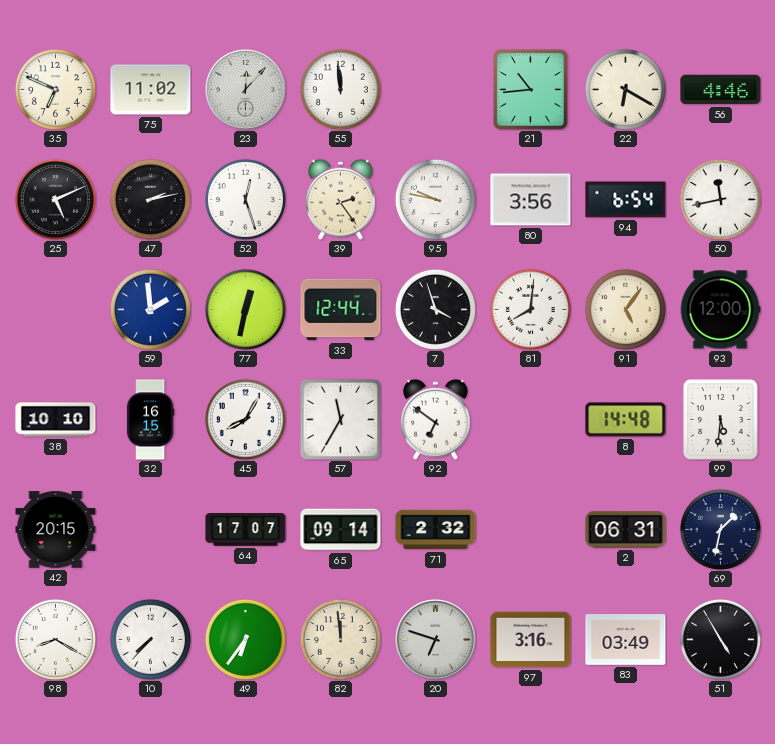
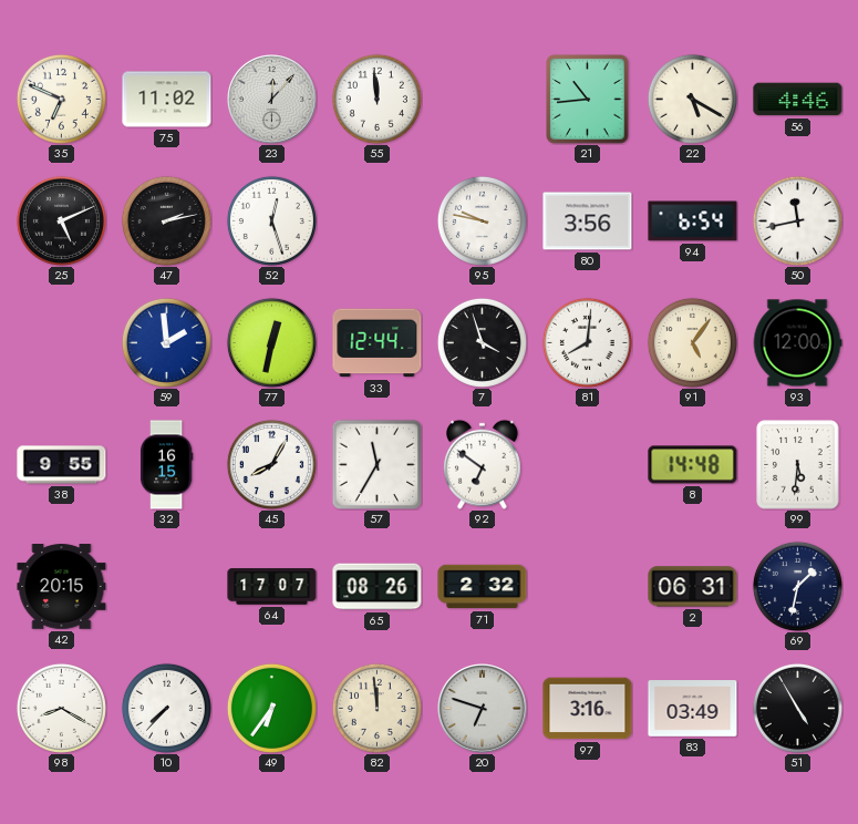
22: 6:20 -> 5:20
39: 2:24 -> none
38: 10:10 -> 9:55
65: 09:14 -> 08:26
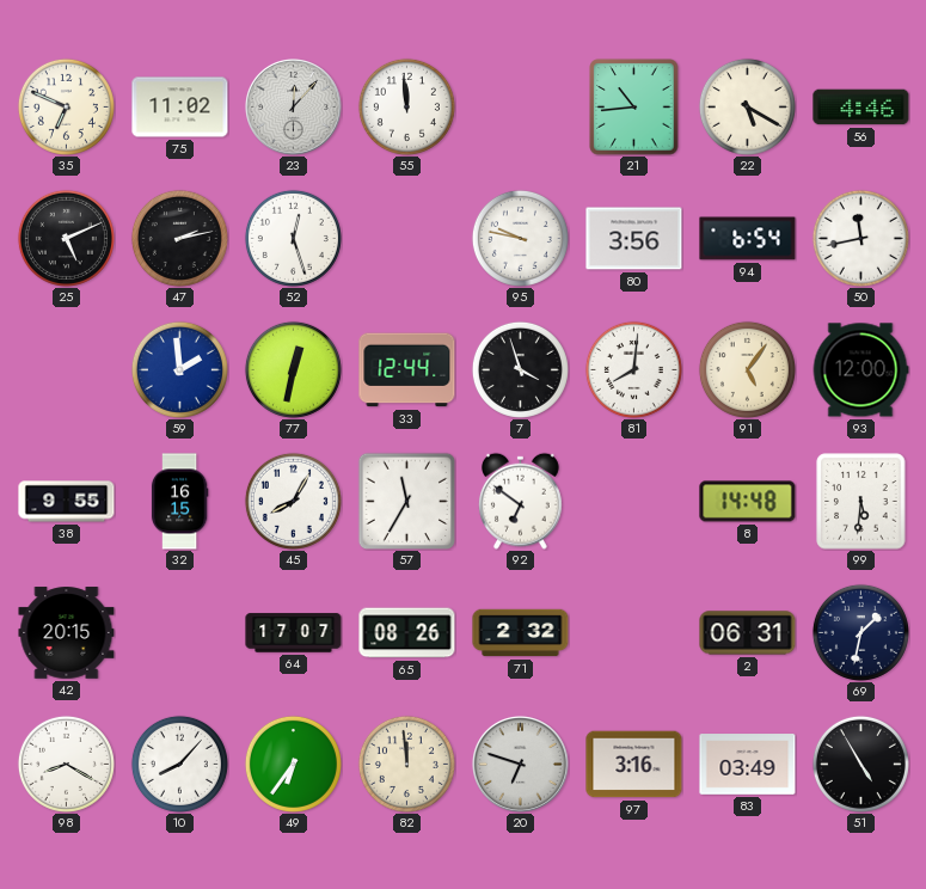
10: 7:37 -> 8:07
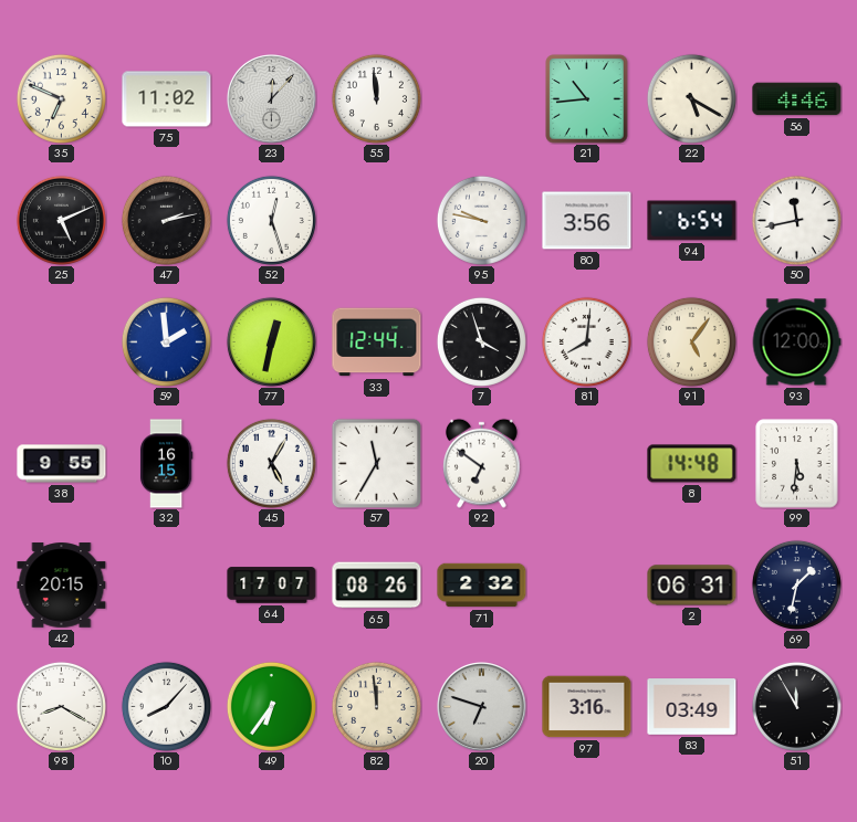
45: 8:05 -> 5:05
51: 4:55 -> 11:55
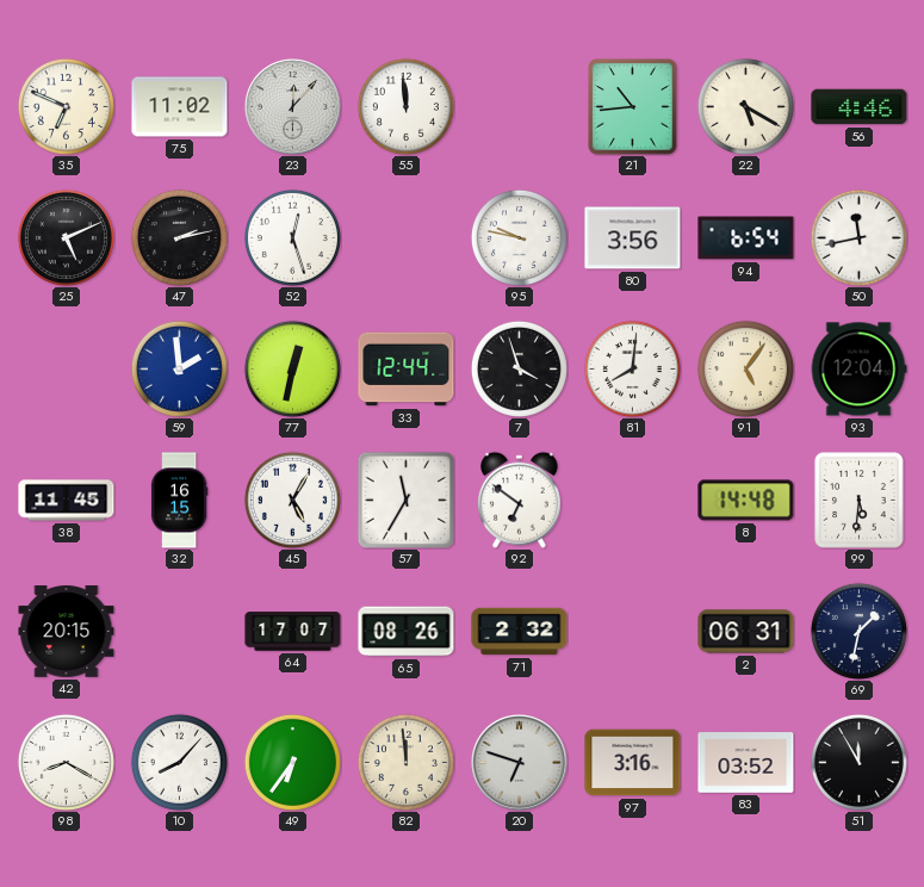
93: 12:00 -> 12:04
38: 9:55 -> 11:45
83: 03:49 -> 03:52
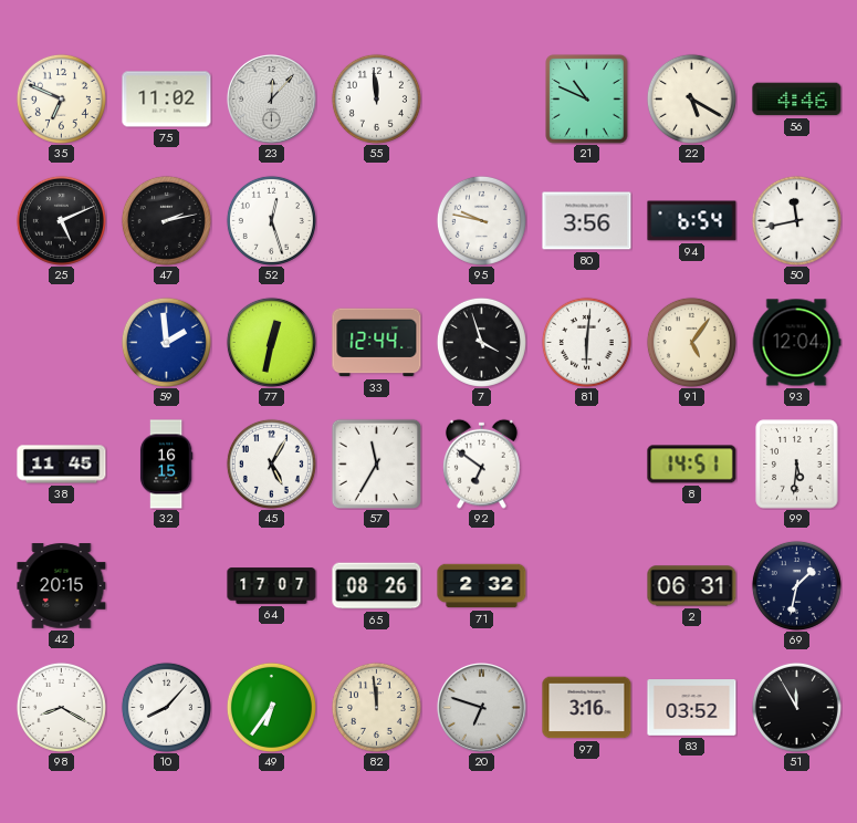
21: 10:44 -> 10:49
81: 8:01 -> 6:01
8: 14:48 -> 14:51
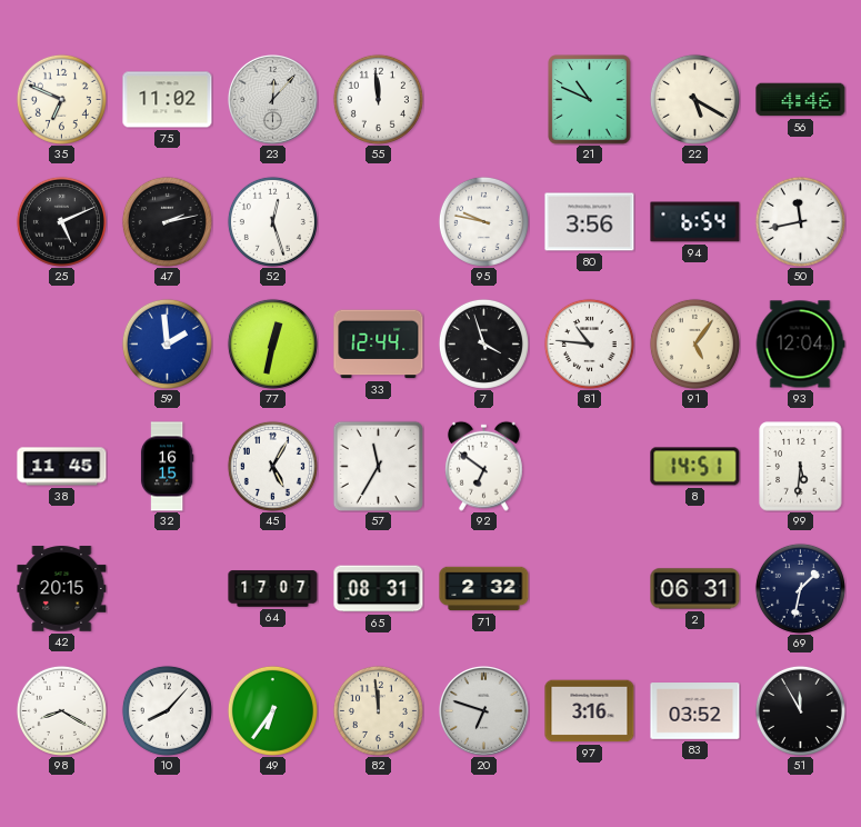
81: 6:01 -> 10:46
65: 08:26 -> 08:31
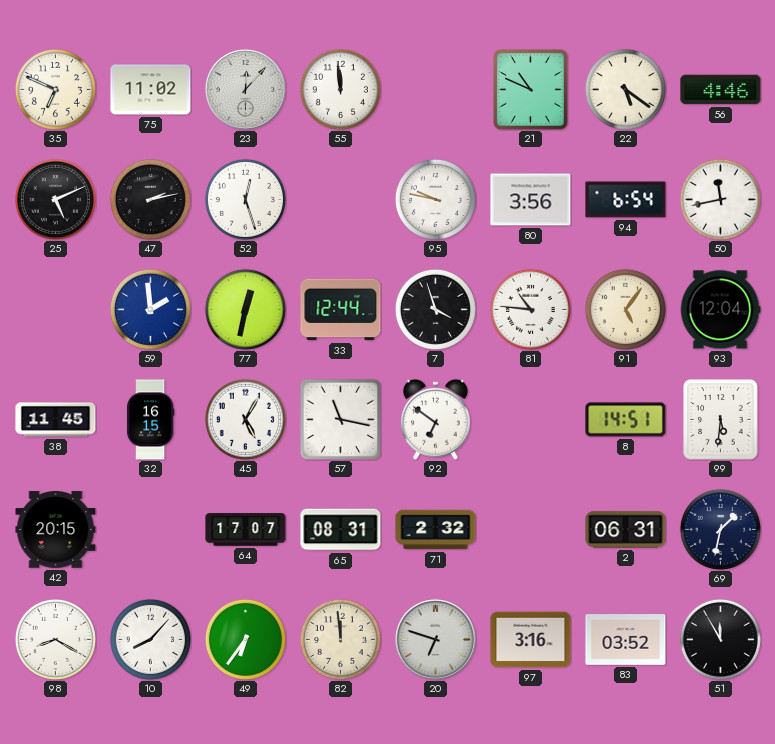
22: 5:20 -> 5:21
57: 11:35 -> 11:17
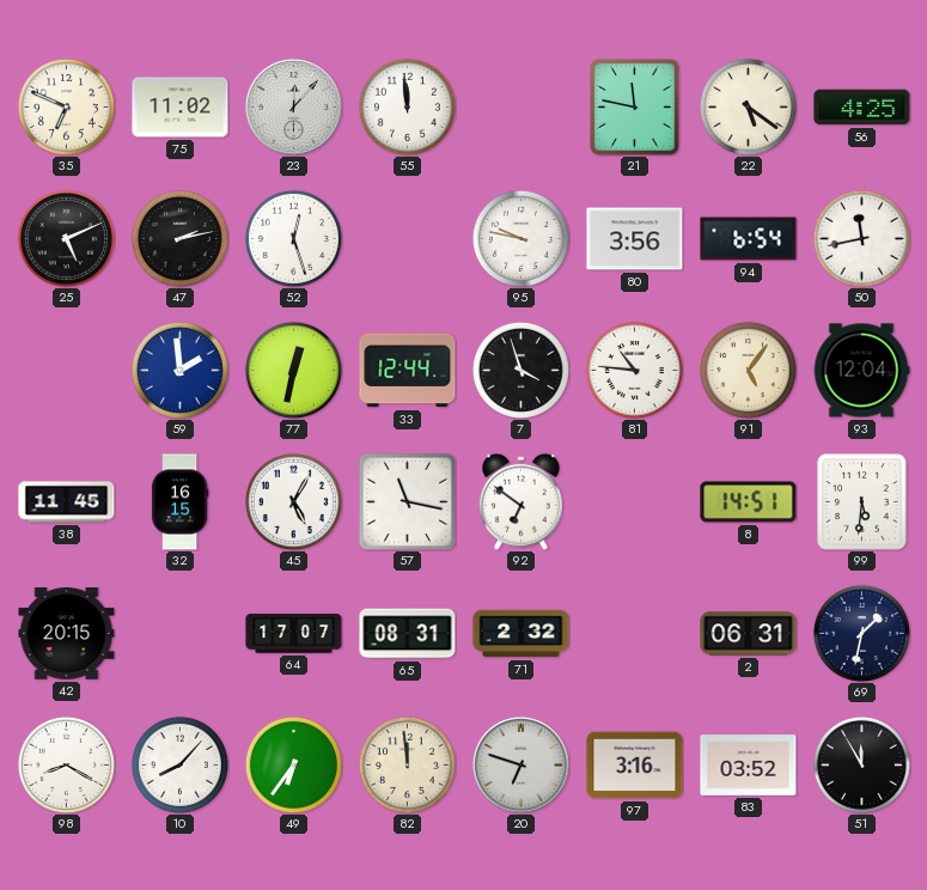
21: 10:49 -> 11:47
56: 4:46 -> 4:25
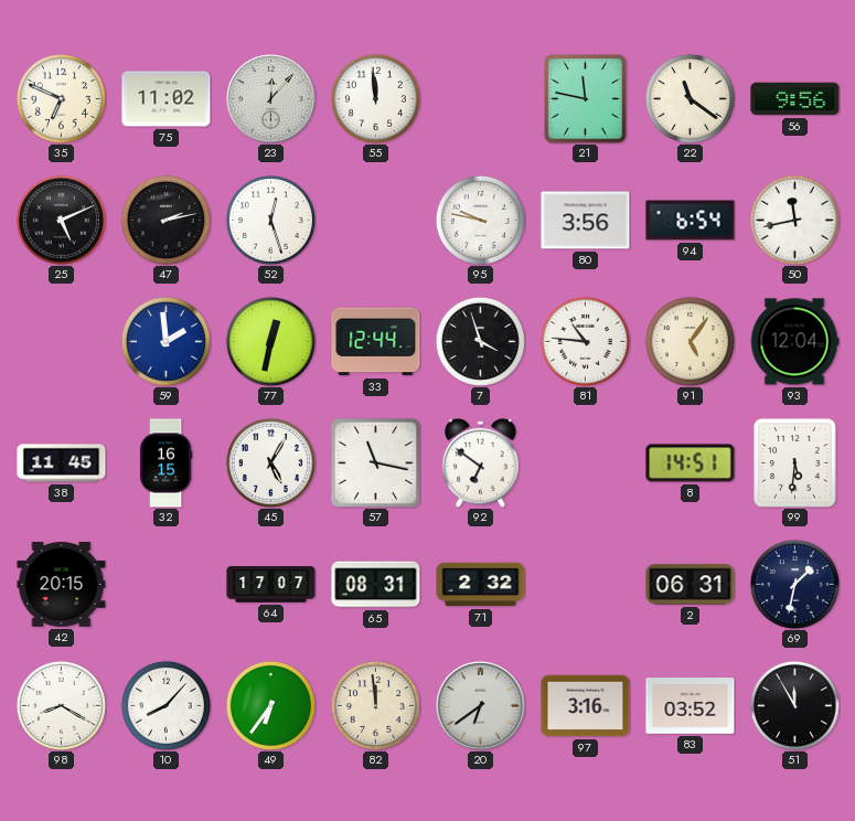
22: 5:21 -> 11:21
56: 4:25 -> 9:56
20: 6:48 -> 6:39
